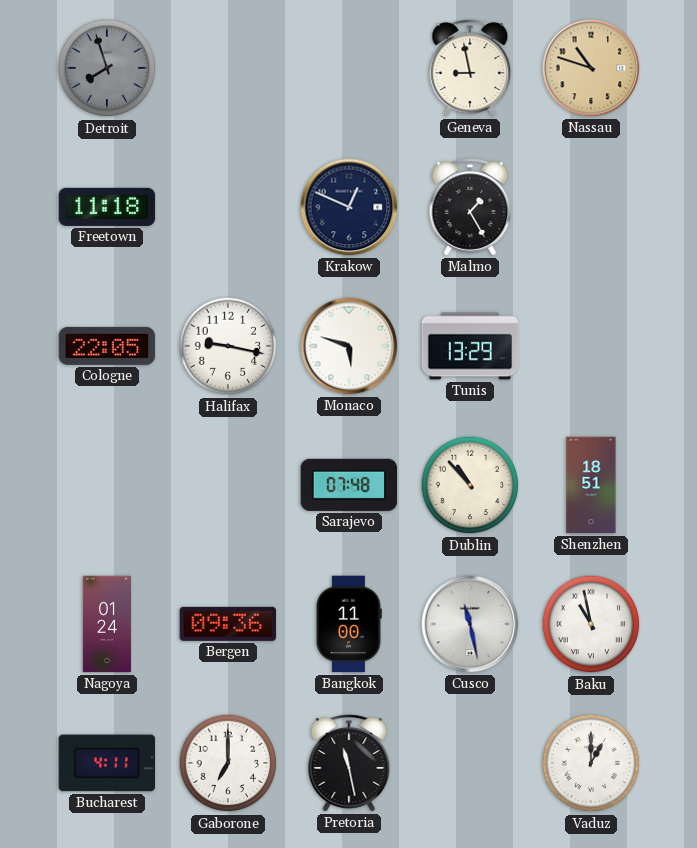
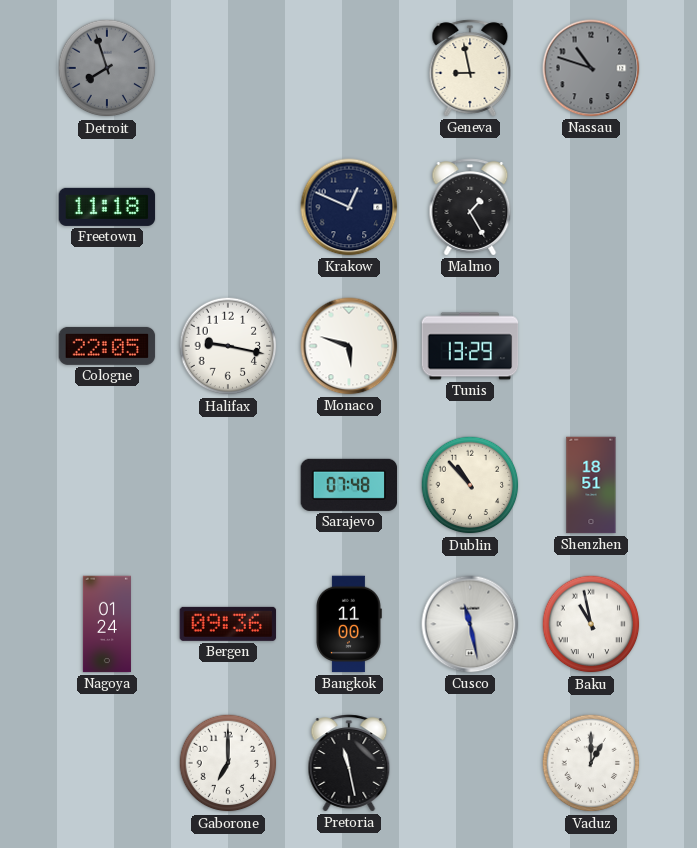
Nassau dial: champagne -> grey
Bucharest: 4:11 -> none
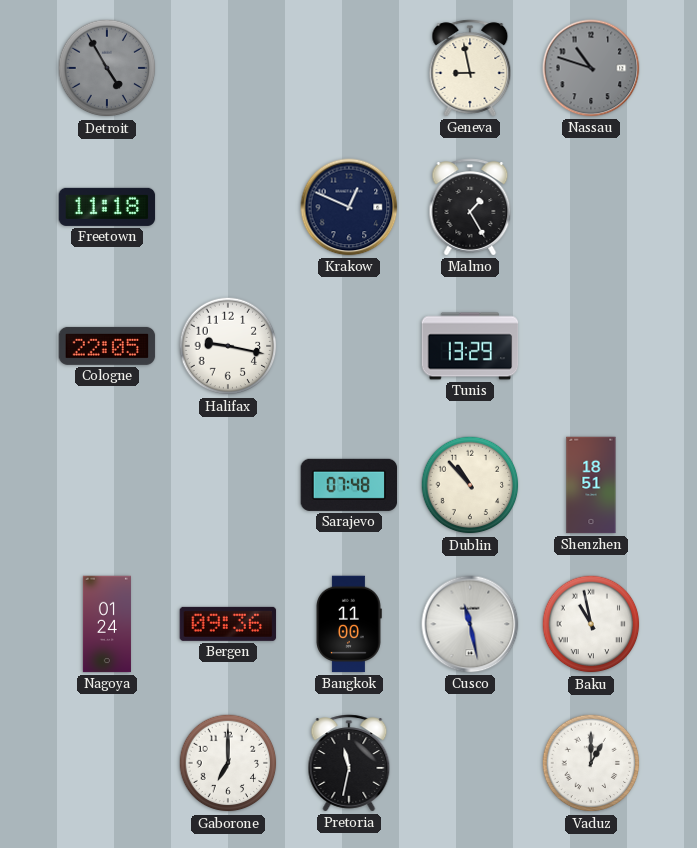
Detroit: 7:57 -> 4:55
Monaco: 5:48 -> none
Pretoria: 11:28 -> 11:32
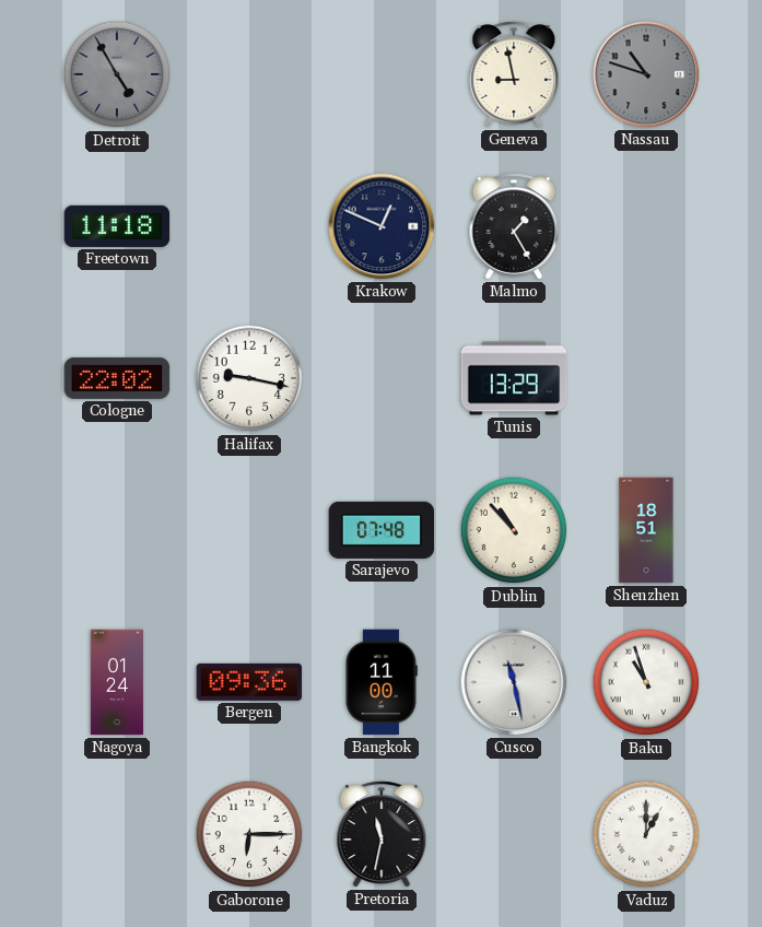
Cologne: 22:05 -> 22:02
Baku: 10:58 -> 10:57
Gaborone: 7:00 -> 6:15
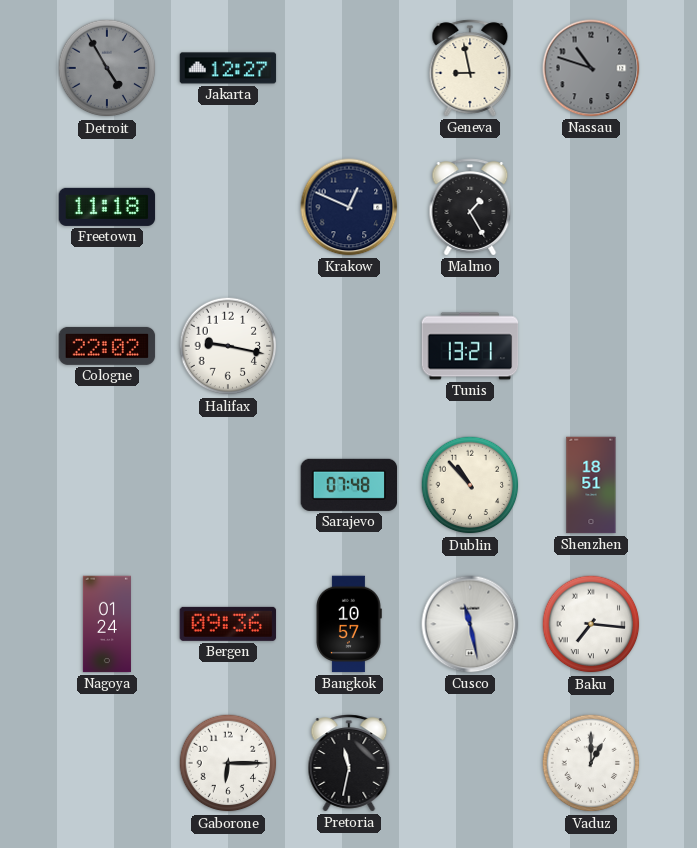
Jakarta: none -> 12:27
Tunis: 13:29 -> 13:21
Bangkok: 11:00 -> 10:57
Baku: 10:57 -> 7:16
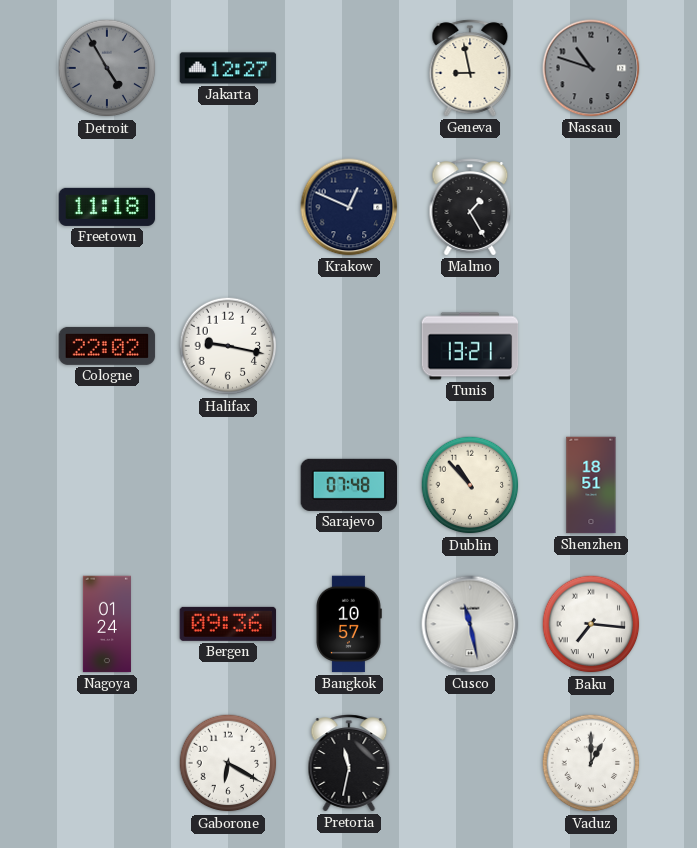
Gaborone: 6:15 -> 6:20
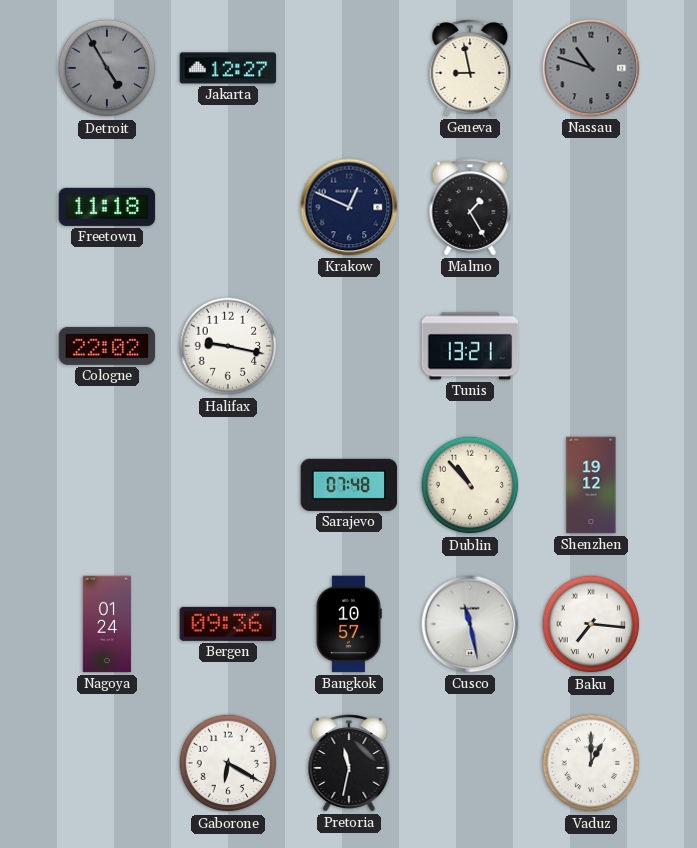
Shenzhen: 18:51 -> 19:12
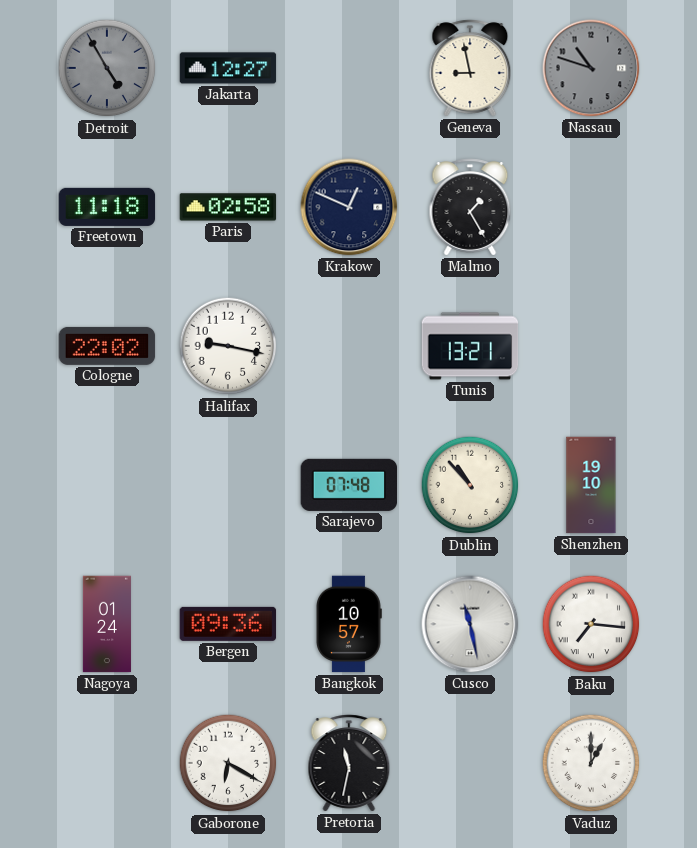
Paris: none -> 02:58
Shenzhen: 19:12 -> 19:10
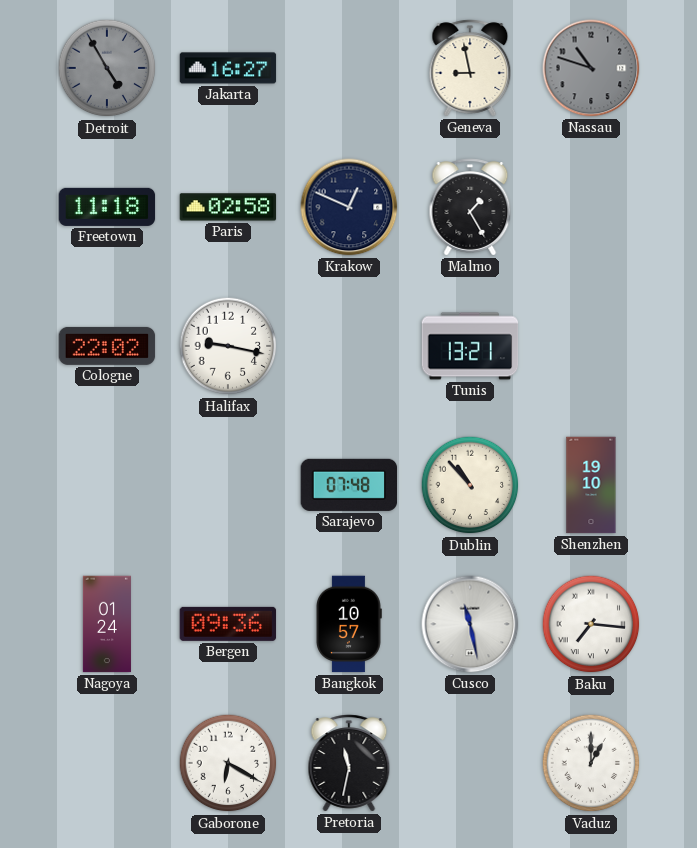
Jakarta: 12:27 -> 16:27
